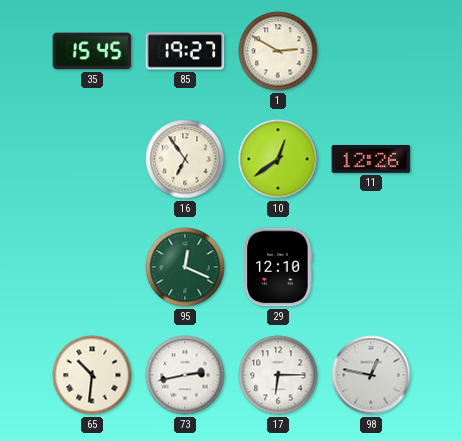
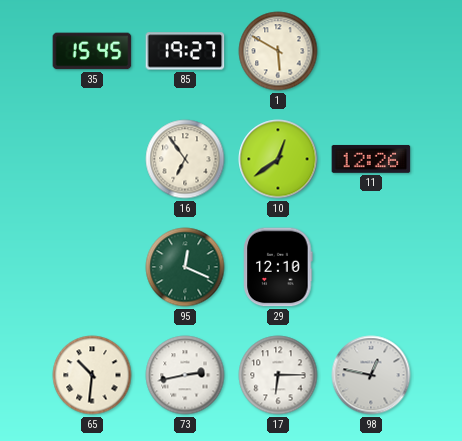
1: 2:50 -> 5:50
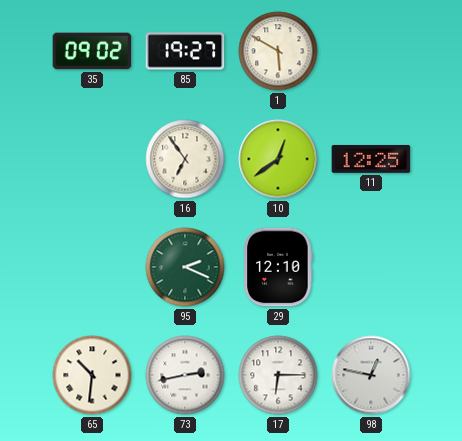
35: 15:45 -> 09:02
11: 12:26 -> 12:25
95: 12:19 -> 2:19
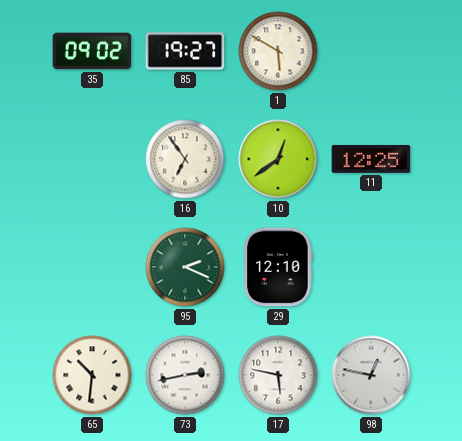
17: 6:15 -> 5:47
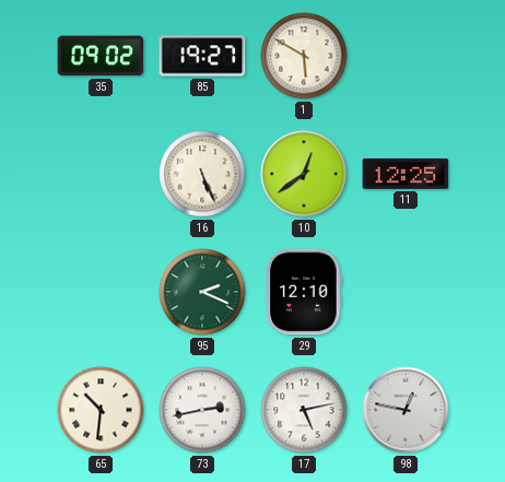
16: 6:54 -> 5:26
17: 5:47 -> 5:13
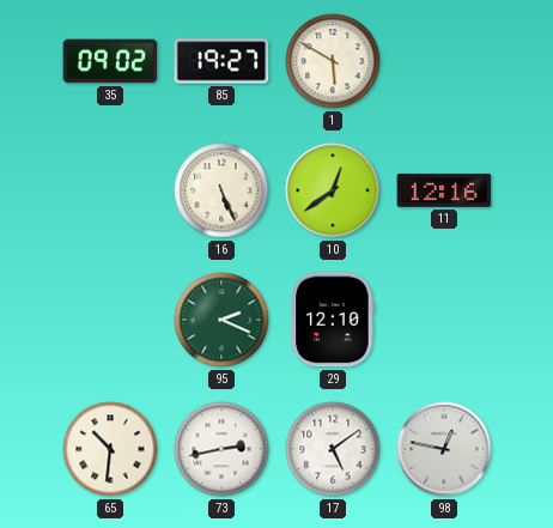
11: 12:25 -> 12:16
17: 5:13 -> 5:09
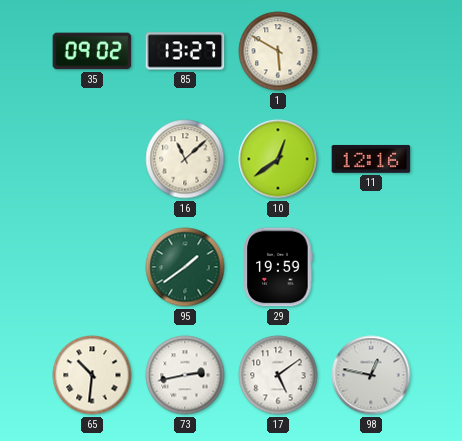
85: 19:27 -> 13:27
16: 5:26 -> 11:08
95: 2:19 -> 1:39
29: 12:10 -> 19:59
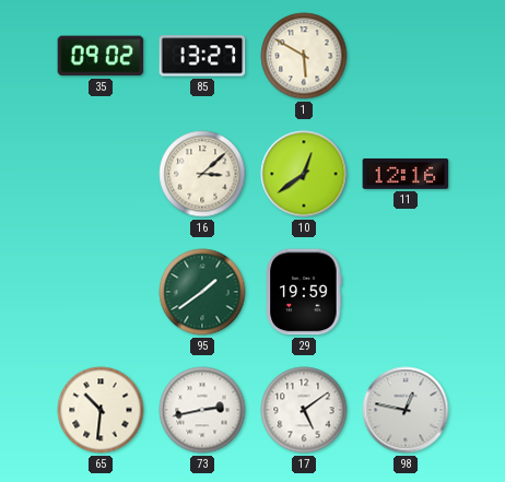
16: 11:08 -> 3:08
